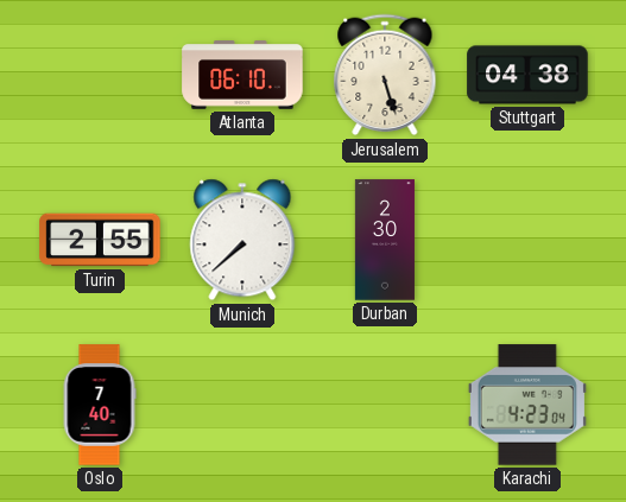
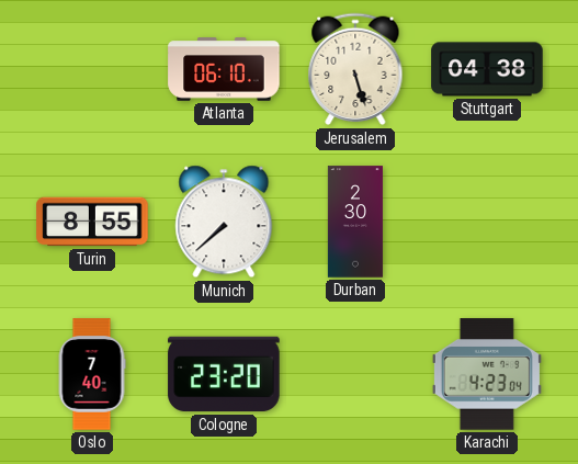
Turin: 2:55 -> 8:55
Cologne: none -> 23:20
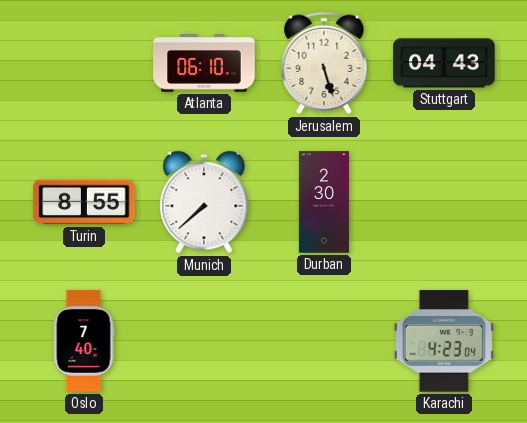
Stuttgart: 04:38 -> 04:43
Cologne: 23:20 -> none
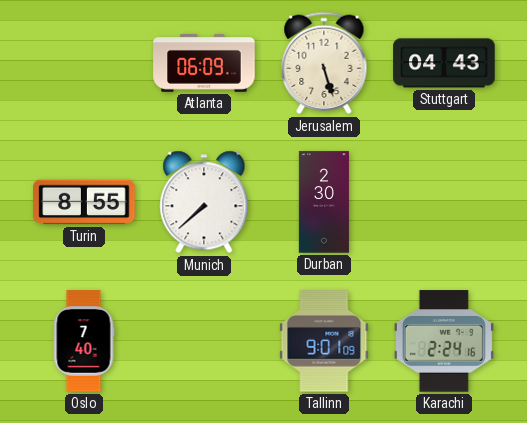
Atlanta: 06:10 -> 06:09
Tallinn: none -> 9:01
Karachi: 4:23 -> 2:24
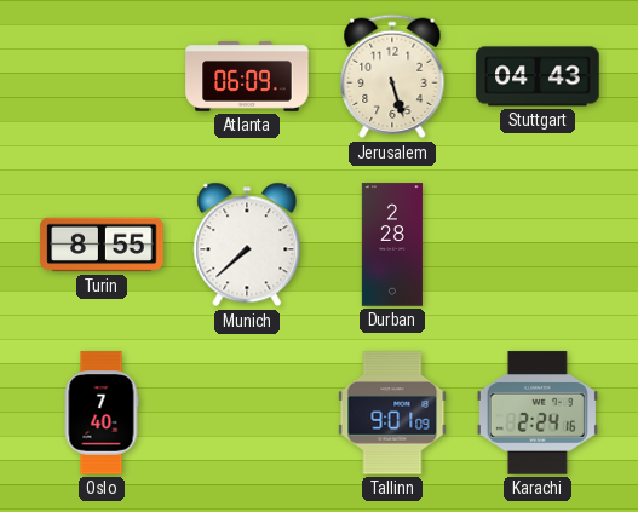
Durban: 2:30 -> 2:28
